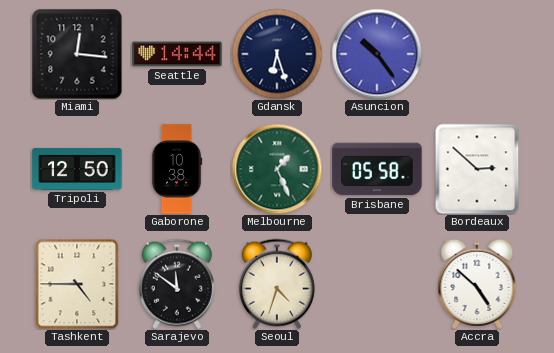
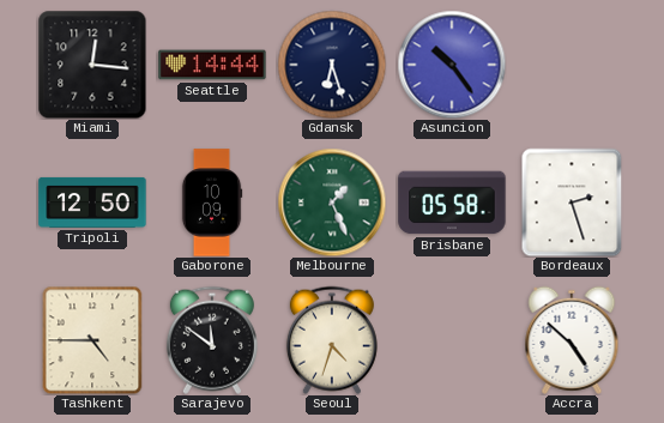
Gaborone: 10:38 -> 10:09
Bordeaux: 2:52 -> 2:27
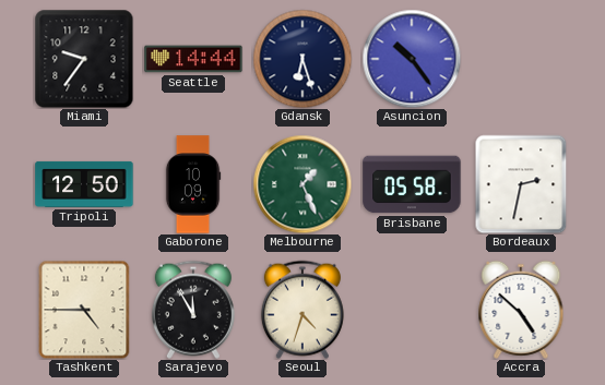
Miami: 12:16 -> 9:36
Bordeaux: 2:27 -> 2:32
Sarajevo: 11:51 -> 11:55
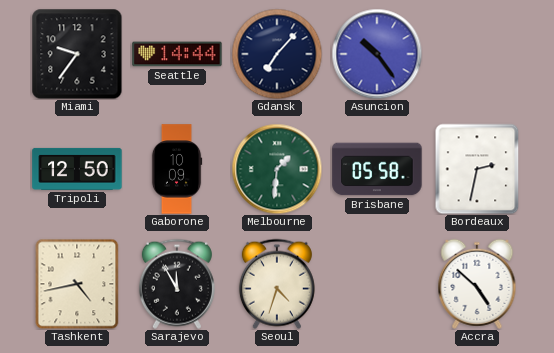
Gdansk: 6:27 -> 7:07
Melbourne: 1:26 -> 1:31
Tashkent: 4:45 -> 4:43
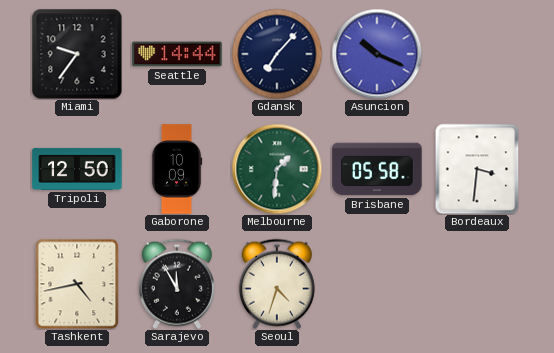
Asuncion: 10:24 -> 10:19
Bordeaux: 2:32 -> 3:31
Accra: 4:52 -> none
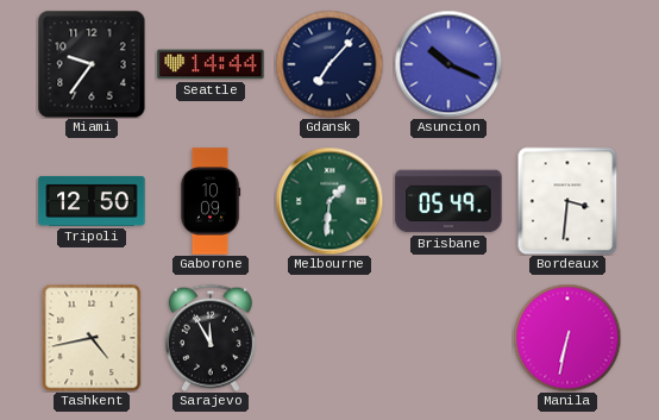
Brisbane: 05:58 -> 05:49
Seoul: 4:33 -> none
Manila: none -> 6:32
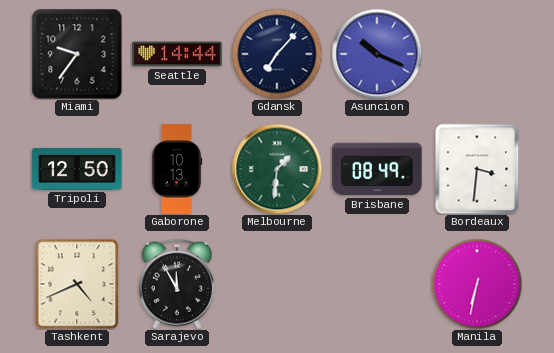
Gaborone: 10:09 -> 10:13
Brisbane: 05:49 -> 08:49
Tashkent: 4:43 -> 4:41
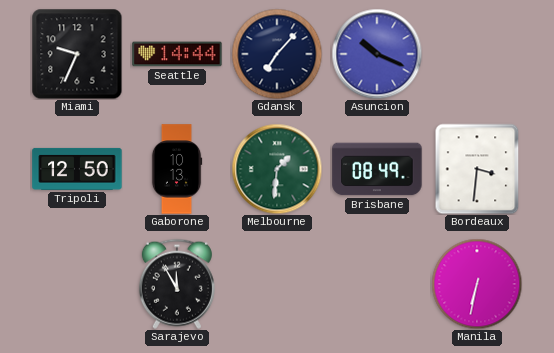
Miami: 9:36 -> 9:34
Tashkent: 4:41 -> none
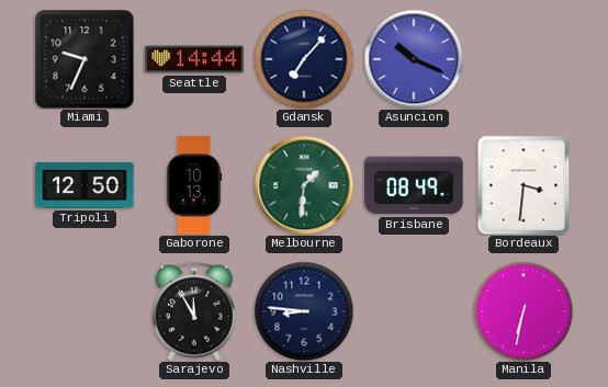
Nashville: none -> 8:46
